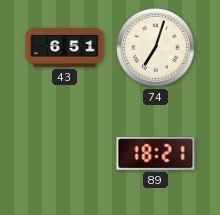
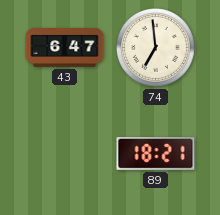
43: 6:51 -> 6:47
74: 7:03 -> 6:59
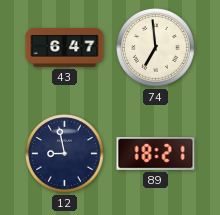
12: none -> 8:58
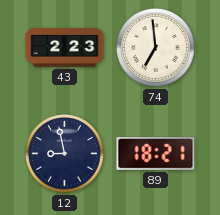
43: 6:47 -> 2:23
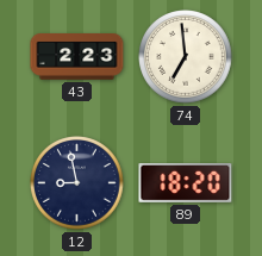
89: 18:21 -> 18:20
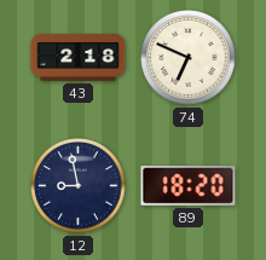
43: 2:23 -> 2:18
74: 6:59 -> 6:49
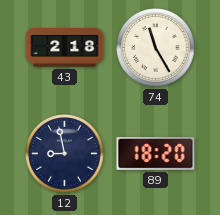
74: 6:49 -> 11:25
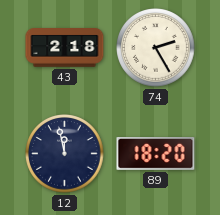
74: 11:25 -> 2:25
12: 8:58 -> 11:58
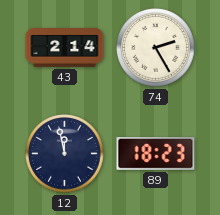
43: 2:18 -> 2:14
89: 18:20 -> 18:23
